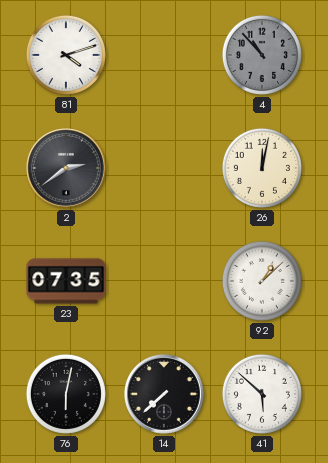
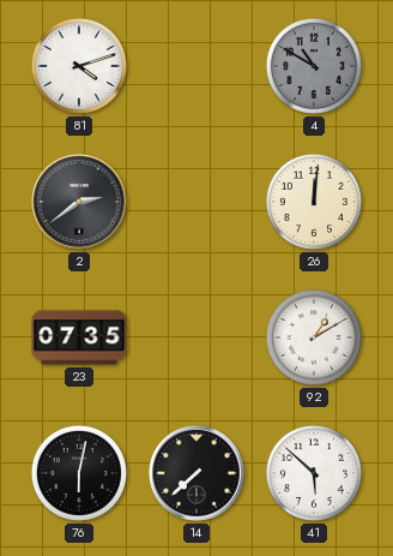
4: 10:53 -> 10:50
26: 12:02 -> 12:01
92: 1:08 -> 1:10
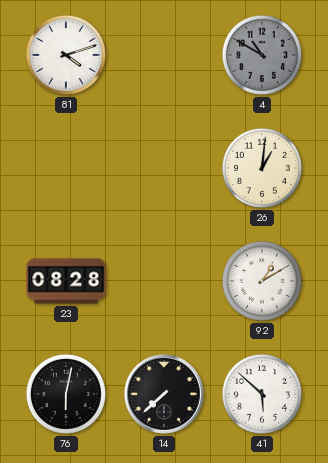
2: 2:39 -> none
26: 12:01 -> 1:01
23: 07:35 -> 08:28
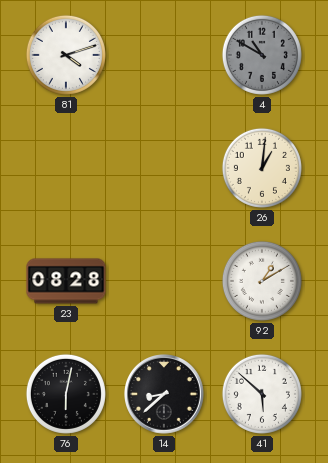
14: 7:38 -> 8:38
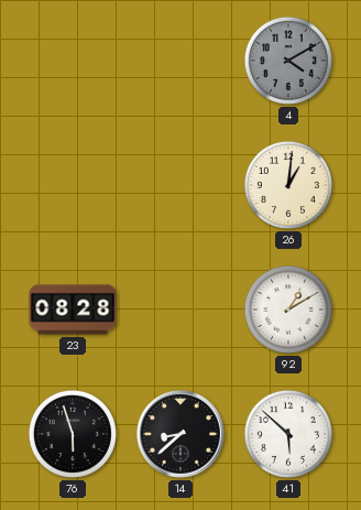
81: 4:12 -> none
4: 10:50 -> 4:10
76: 6:02 -> 5:57
